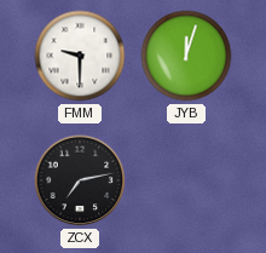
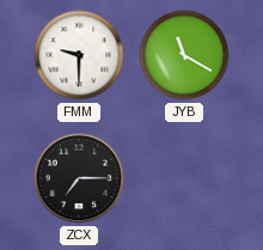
JYB: 12:03 -> 11:20
ZCX: 7:13 -> 7:15
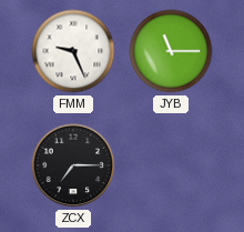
FMM: 9:30 -> 9:26
JYB: 11:20 -> 11:15
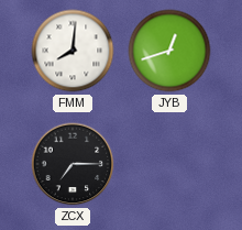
FMM: 9:26 -> 8:01
JYB: 11:15 -> 12:42
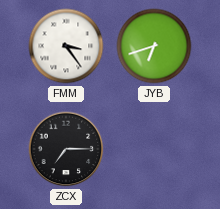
FMM: 8:01 -> 3:24
JYB: 12:42 -> 6:42
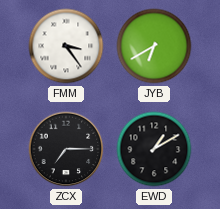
JYB: 6:42 -> 6:40
EWD: none -> 1:10
